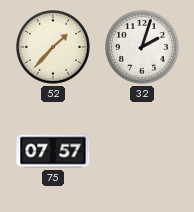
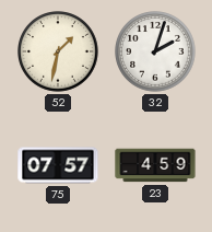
52: 1:37 -> 1:32
23: none -> 4:59
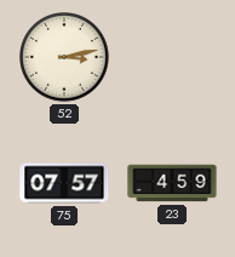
52: 1:32 -> 3:13
32: 2:03 -> none
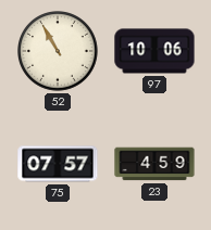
52: 3:13 -> 10:55
97: none -> 10:06
